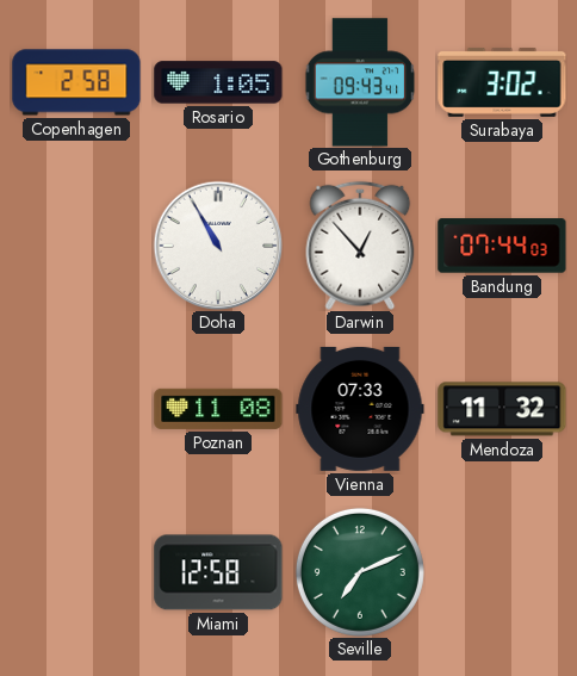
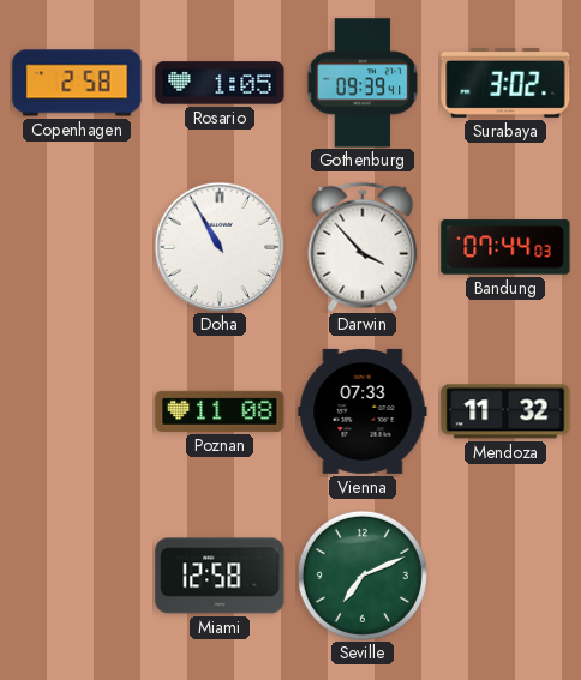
Gothenburg: 09:43 -> 09:39
Darwin: 12:53 -> 3:53
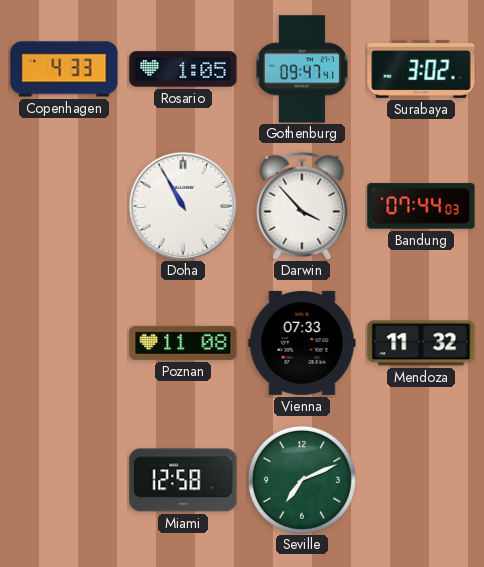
Copenhagen: 2:58 -> 4:33
Gothenburg: 09:39 -> 09:47
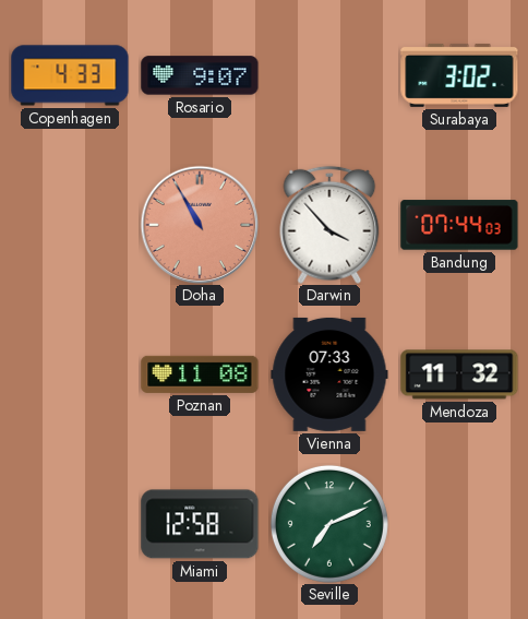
Rosario: 1:05 -> 9:07
Gothenburg: 09:47 -> none
Doha dial: white -> salmon
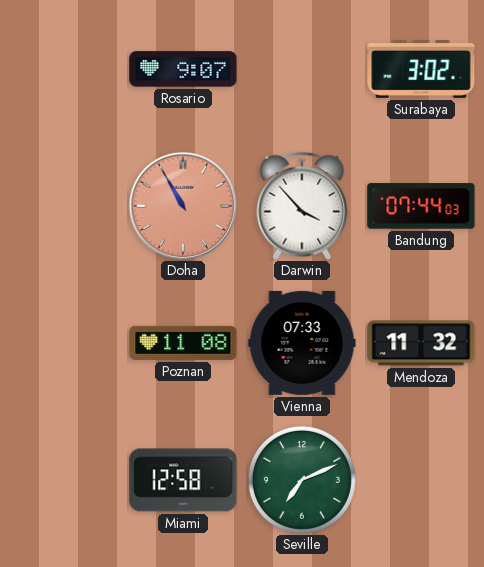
Copenhagen: 4:33 -> none
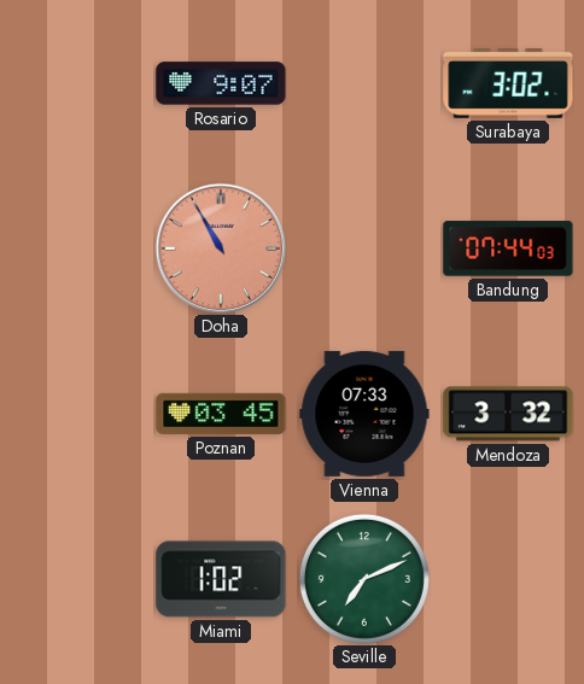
Darwin: 3:53 -> none
Poznan: 11:08 -> 03:45
Mendoza: 11:32 -> 3:32
Miami: 12:58 -> 1:02
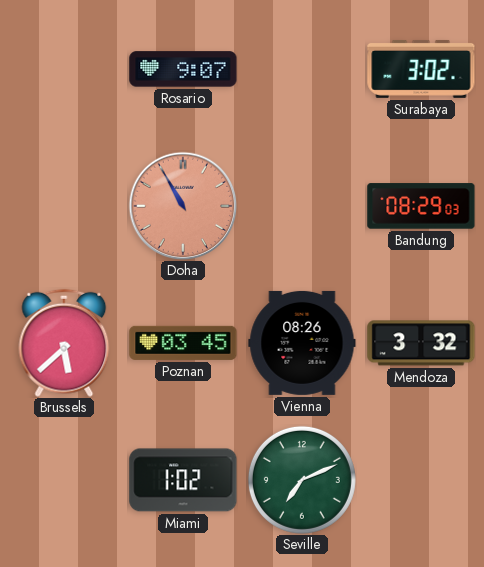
Bandung: 07:44 -> 08:29
Brussels: none -> 5:38
Vienna: 07:33 -> 08:26
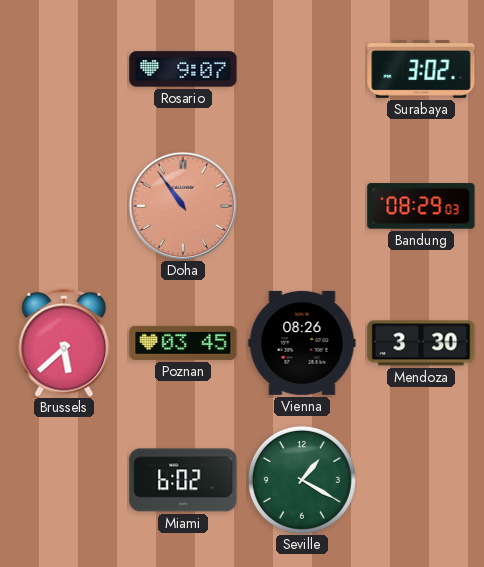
Doha: 10:55 -> 10:54
Mendoza: 3:32 -> 3:30
Miami: 1:02 -> 6:02
Seville: 7:11 -> 1:20
